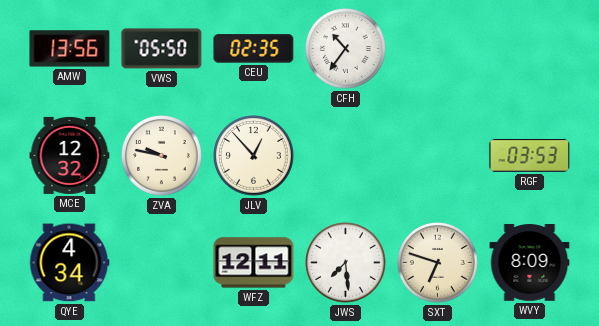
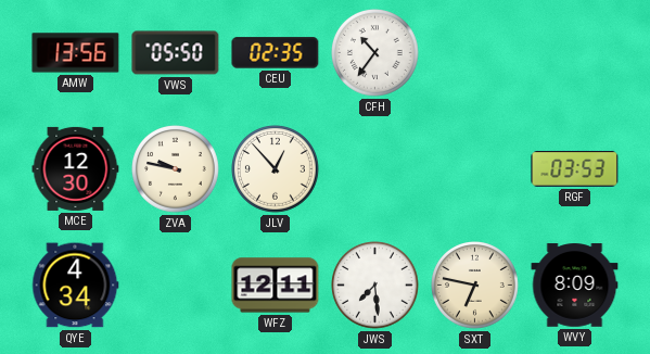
MCE: 12:32 -> 12:30
SXT: 6:48 -> 6:47
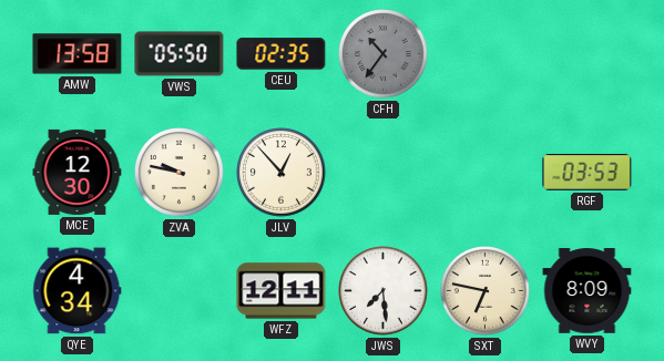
AMW: 13:56 -> 13:58
CFH dial: white -> grey
